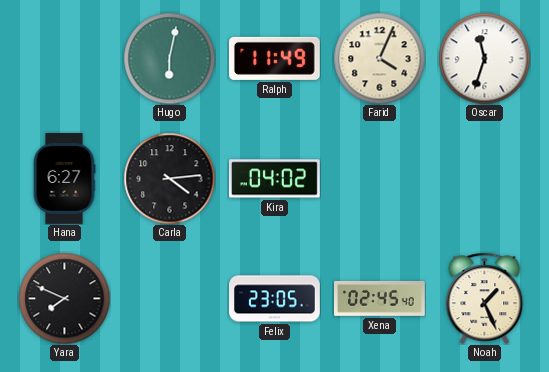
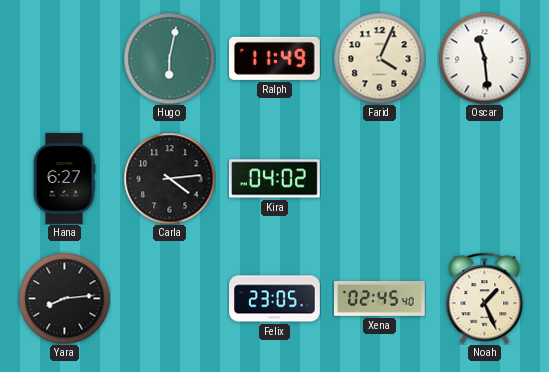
Oscar: 11:33 -> 11:29
Yara: 7:49 -> 8:14
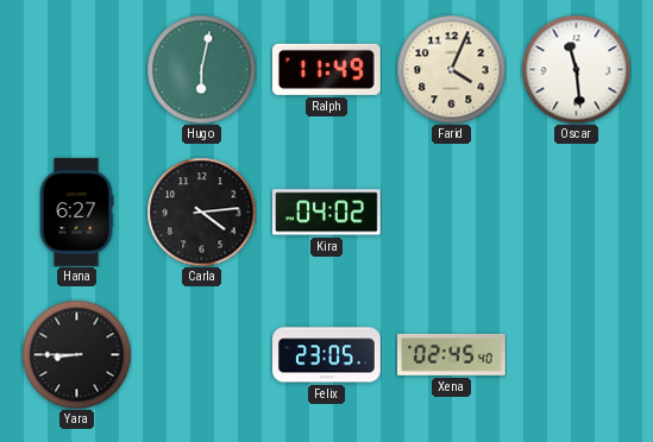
Yara: 8:14 -> 8:45
Noah: 1:26 -> none
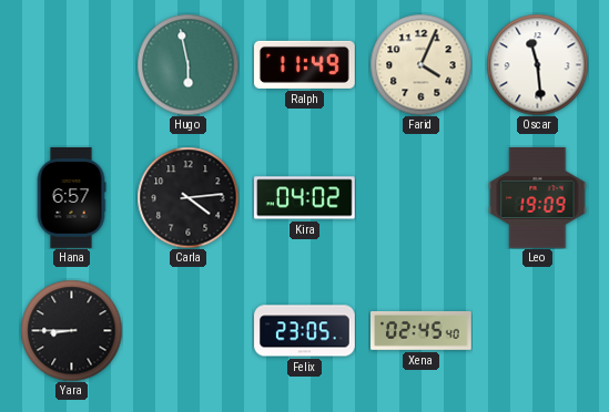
Hugo: 6:02 -> 5:58
Hana: 6:27 -> 6:57
Leo: none -> 19:09
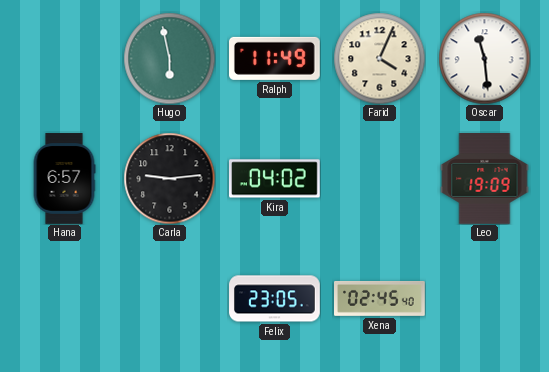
Carla: 4:14 -> 9:14
Yara: 8:45 -> none
